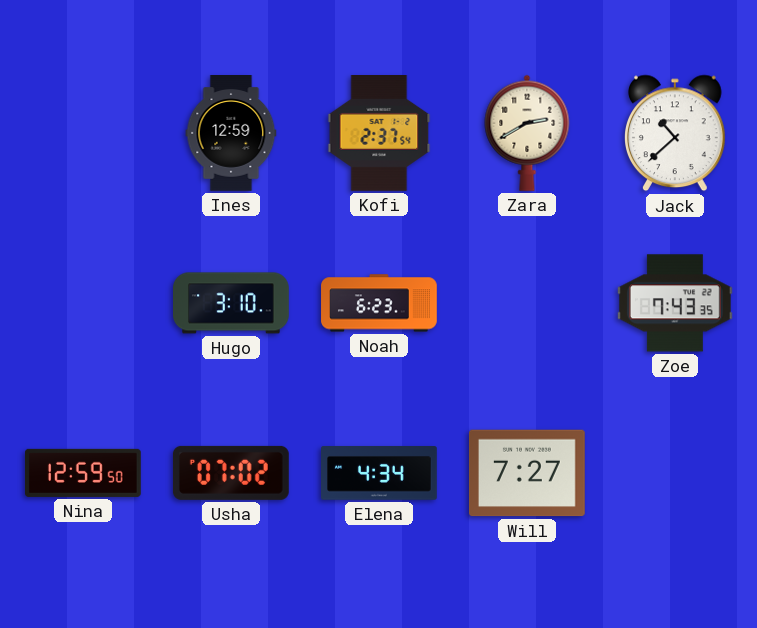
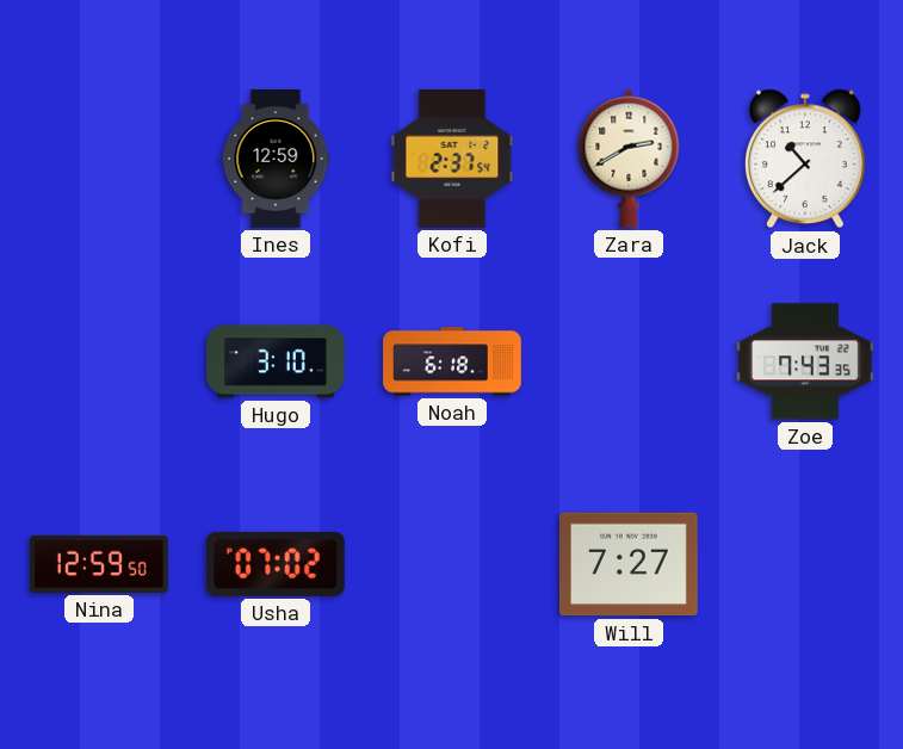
Noah: 6:23 -> 6:18
Elena: 4:34 -> none
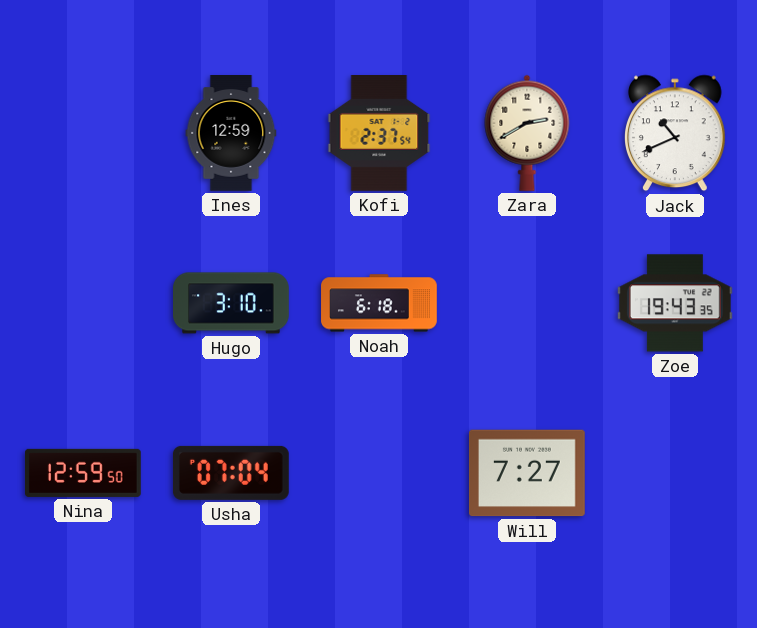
Jack: 10:38 -> 10:41
Zoe: 7:43 -> 19:43
Usha: 07:02 -> 07:04
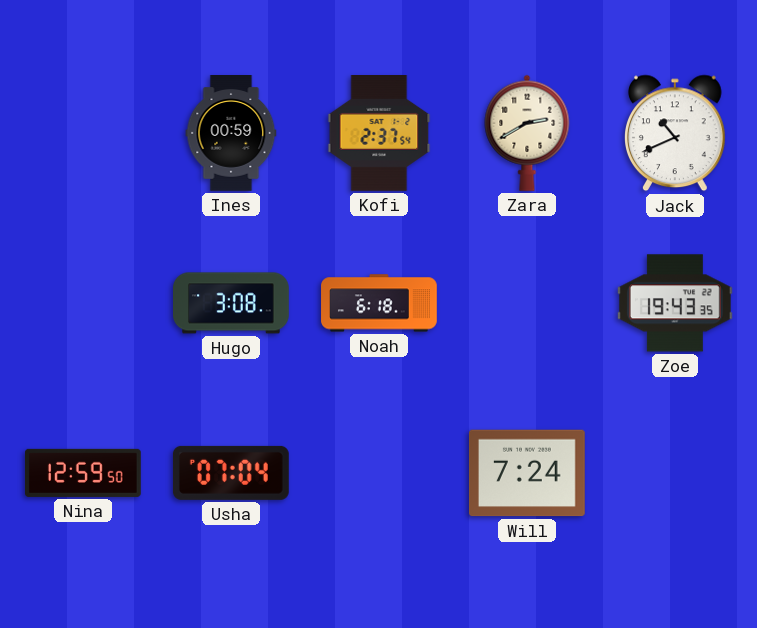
Ines: 12:59 -> 00:59
Hugo: 3:10 -> 3:08
Will: 7:27 -> 7:24
